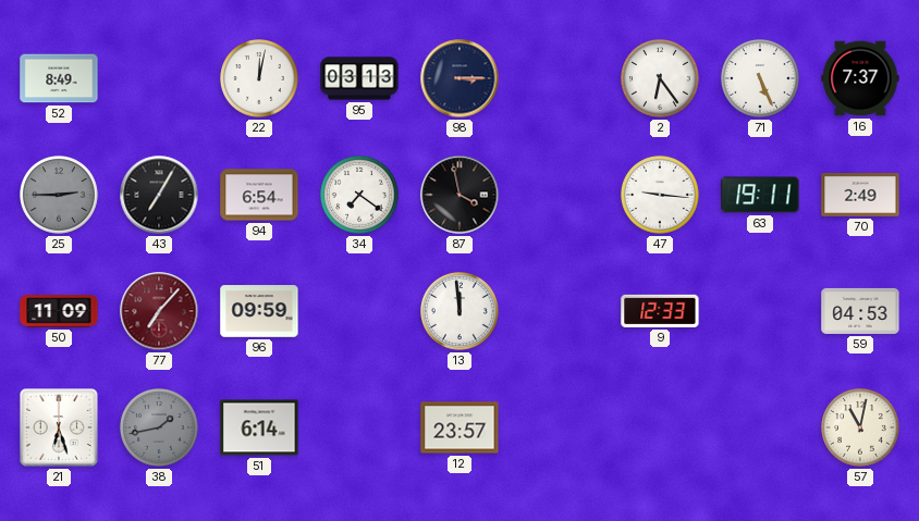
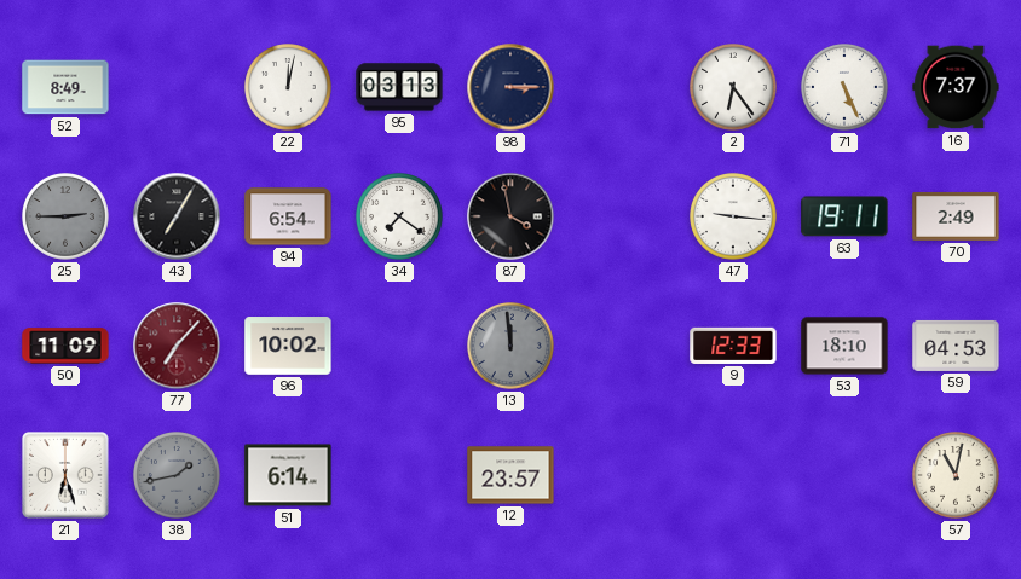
96: 09:59 -> 10:02
13 dial: white -> grey
53: none -> 18:10
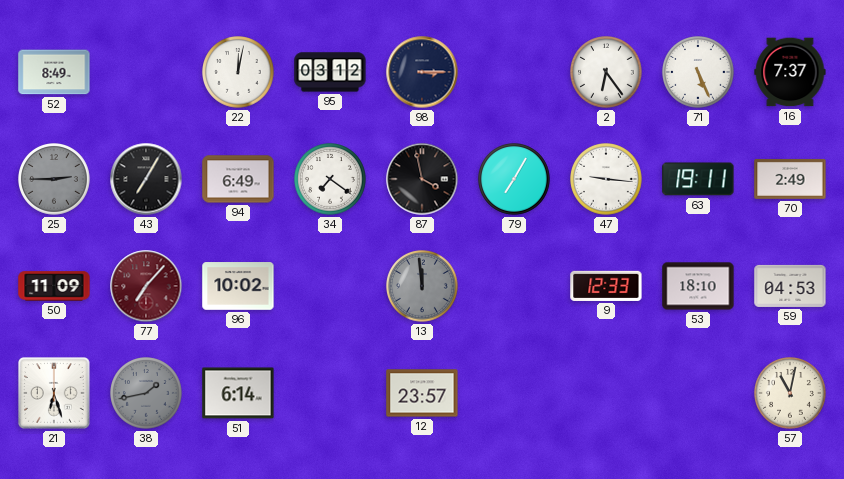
95: 03:13 -> 03:12
94: 6:54 -> 6:49
79: none -> 7:05
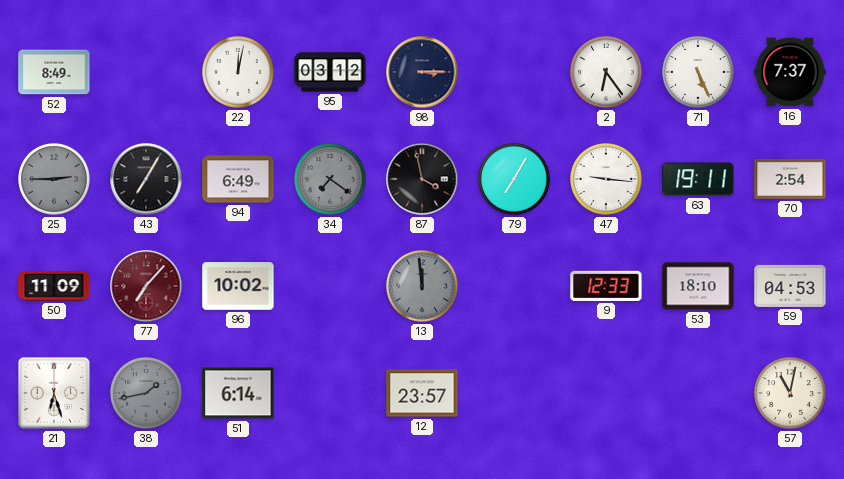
34 dial: white -> grey
70: 2:49 -> 2:54
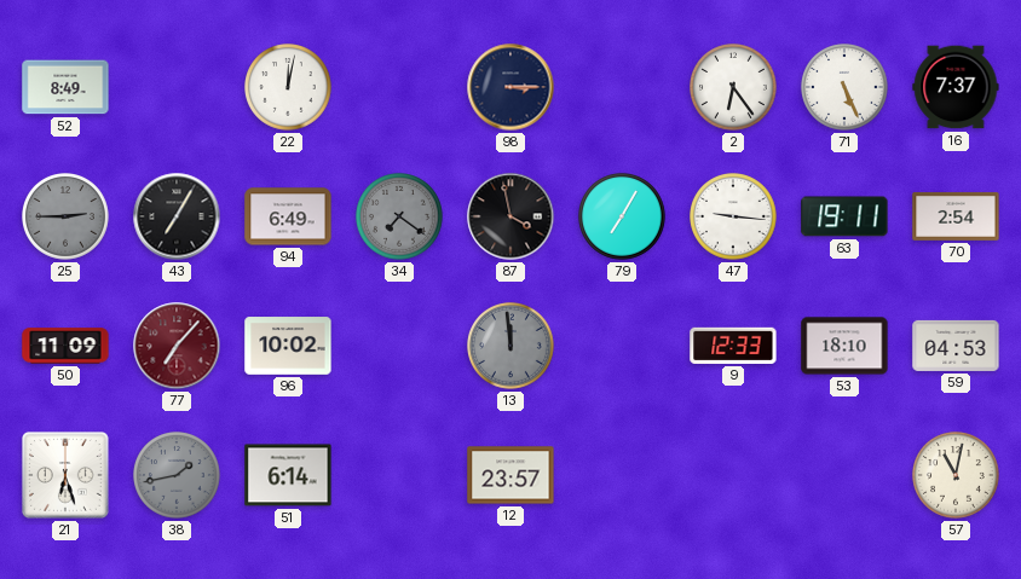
95: 03:12 -> none
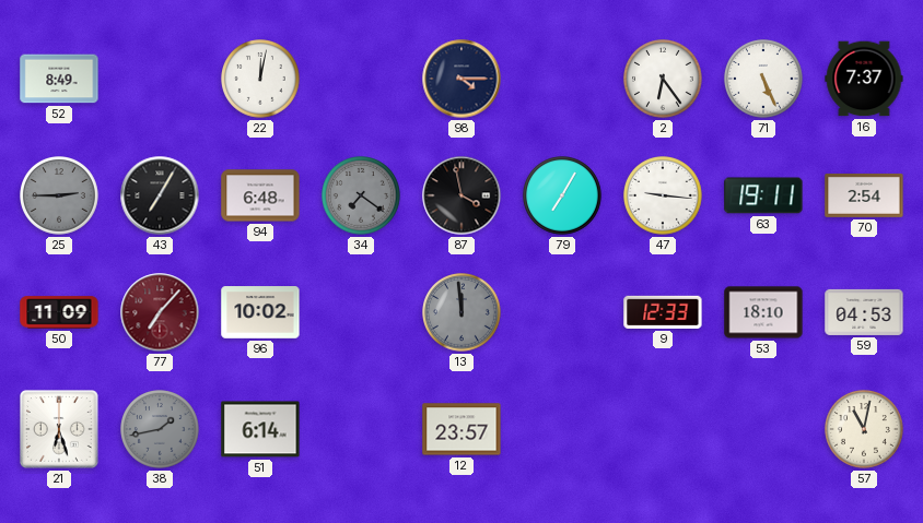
98: 3:15 -> 4:15
94: 6:49 -> 6:48
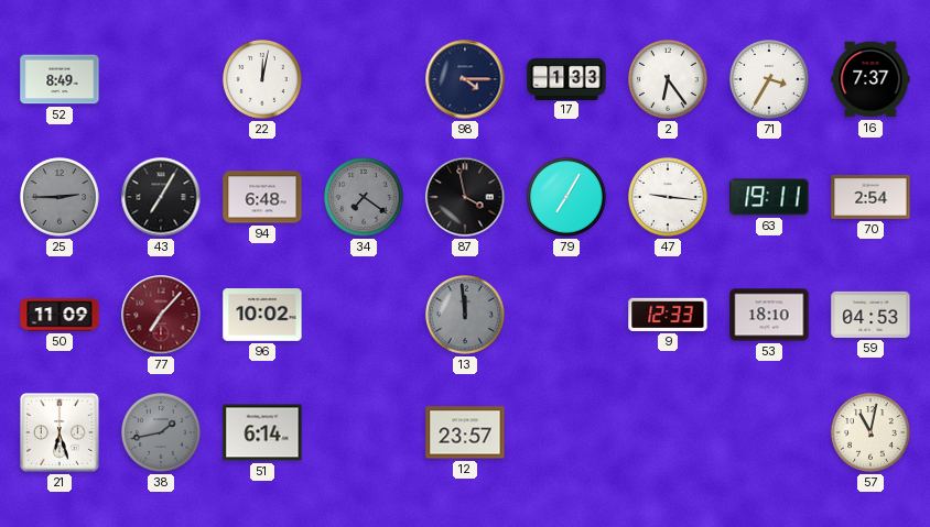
17: none -> 1:33
71: 5:26 -> 3:35
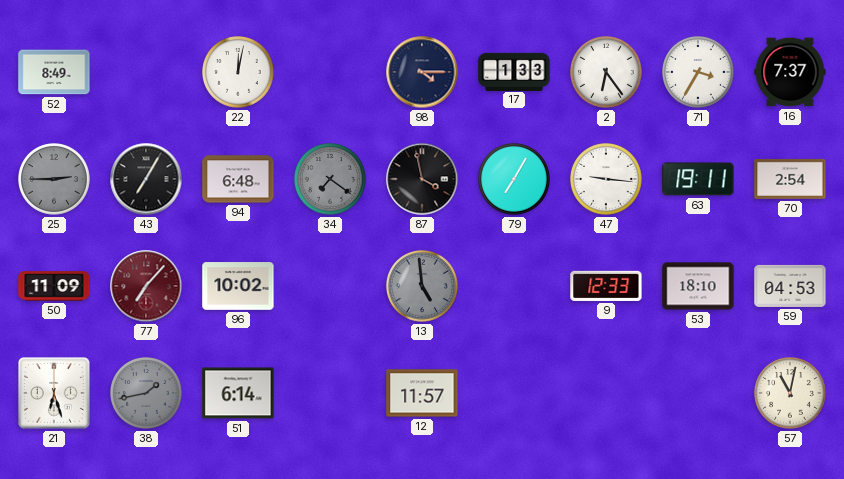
13: 11:59 -> 4:59
12: 23:57 -> 11:57
